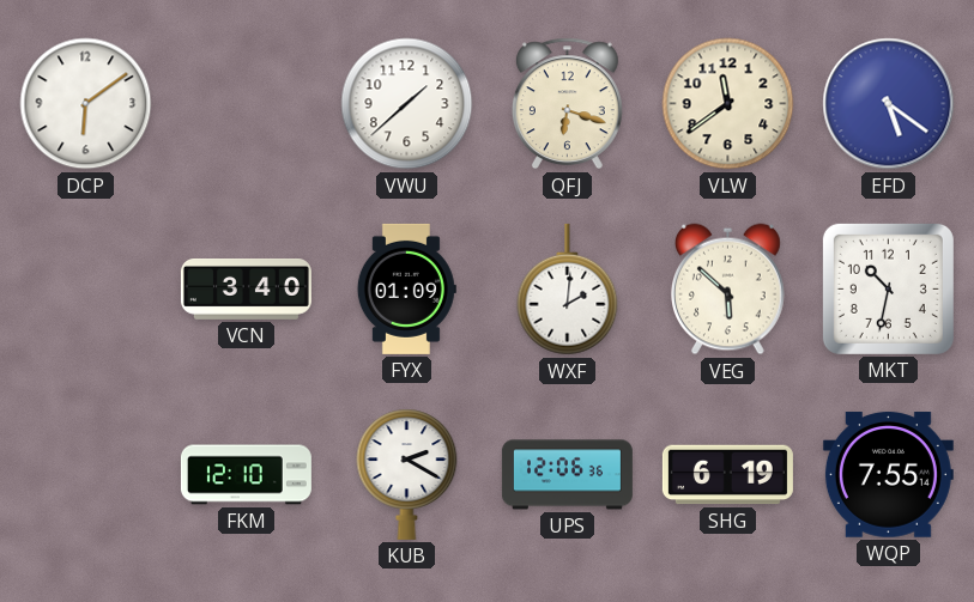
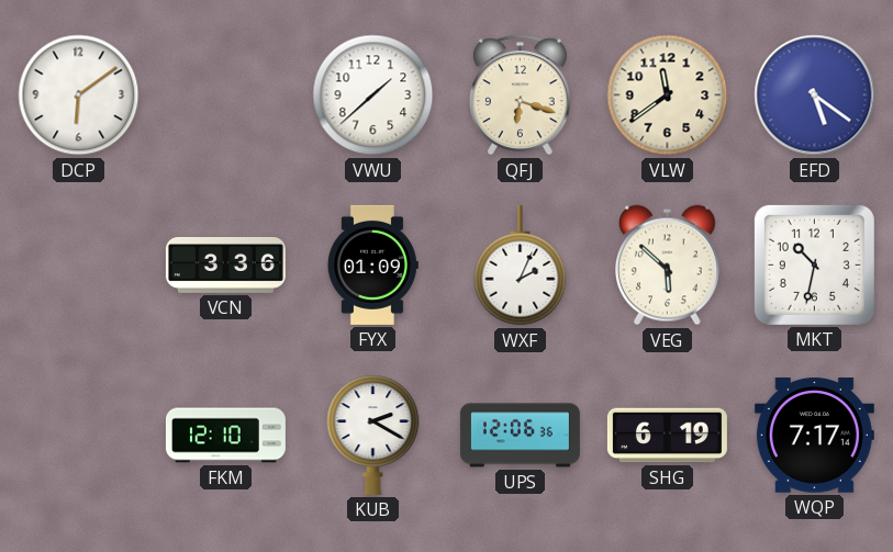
VCN: 3:40 -> 3:36
WXF: 2:01 -> 2:04
WQP: 7:55 -> 7:17
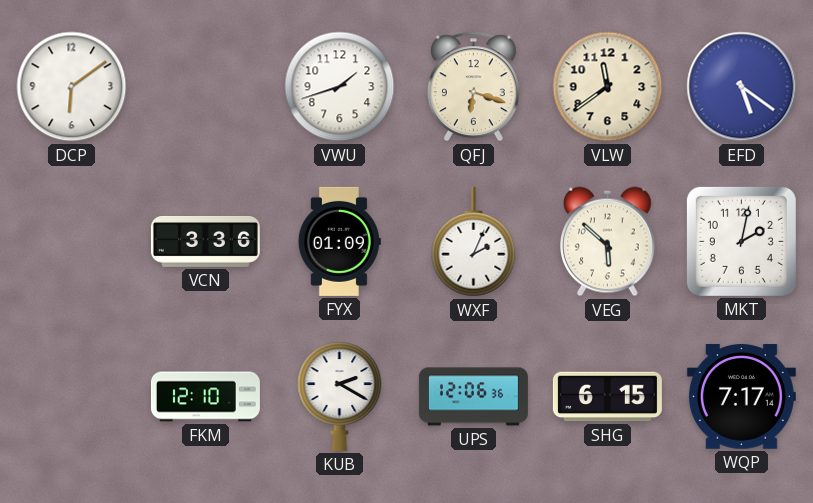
VWU: 1:38 -> 1:42
MKT: 10:32 -> 2:02
SHG: 6:19 -> 6:15
